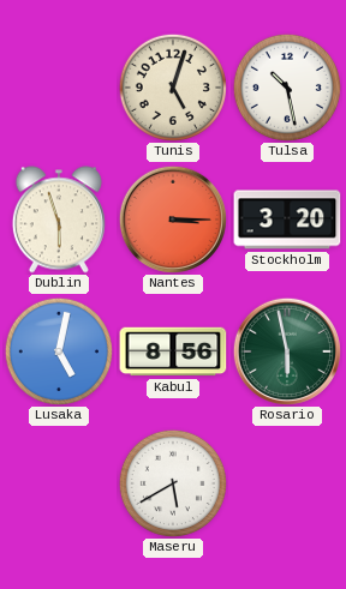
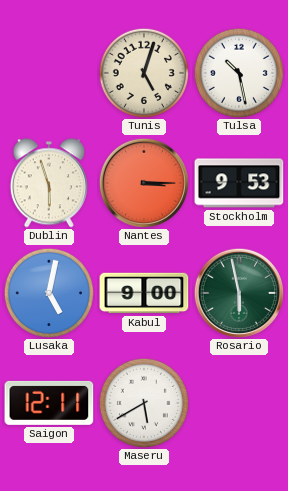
Stockholm: 3:20 -> 9:53
Kabul: 8:56 -> 9:00
Saigon: none -> 12:11
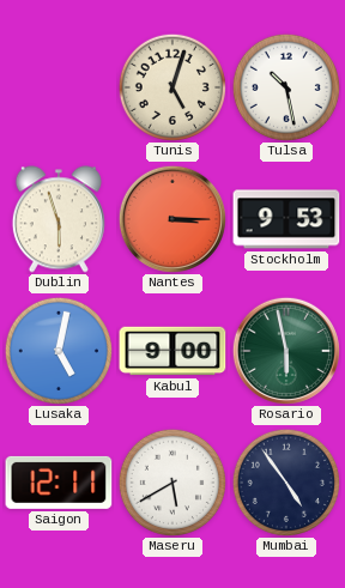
Mumbai: none -> 4:54
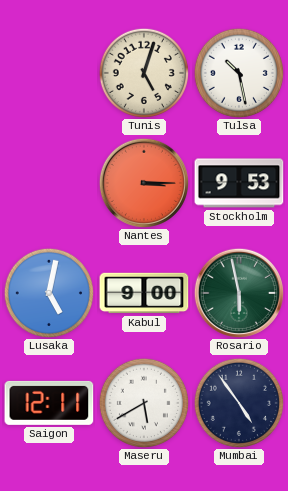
Dublin: 5:57 -> none
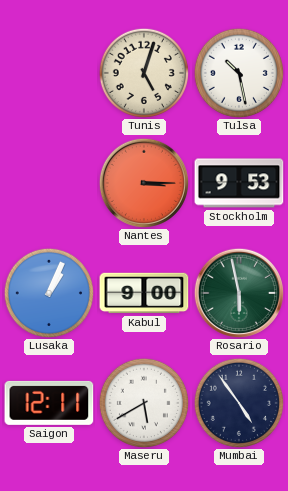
Lusaka: 5:02 -> 1:04
